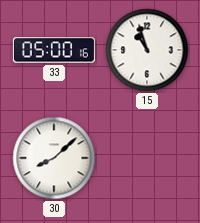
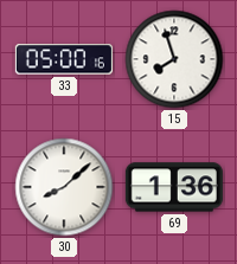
15: 10:57 -> 7:57
69: none -> 1:36
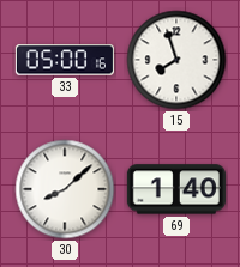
69: 1:36 -> 1:40
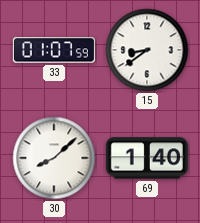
33: 05:00 -> 01:07
15: 7:57 -> 8:39
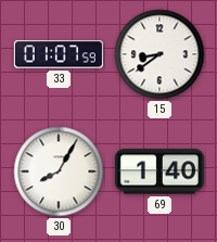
30: 8:08 -> 8:05
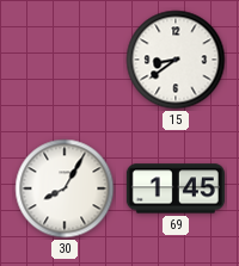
33: 01:07 -> none
69: 1:40 -> 1:45
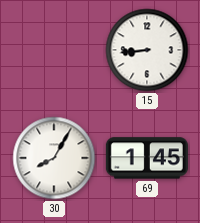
15: 8:39 -> 8:44
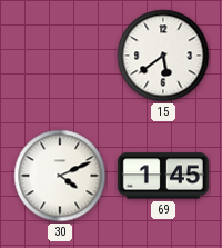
15: 8:44 -> 5:39
30: 8:05 -> 4:11
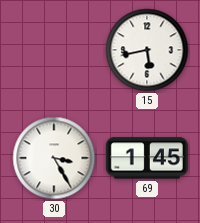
15: 5:39 -> 5:43
30: 4:11 -> 3:25
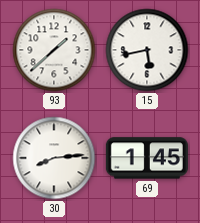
93: none -> 1:38
30: 3:25 -> 8:14
